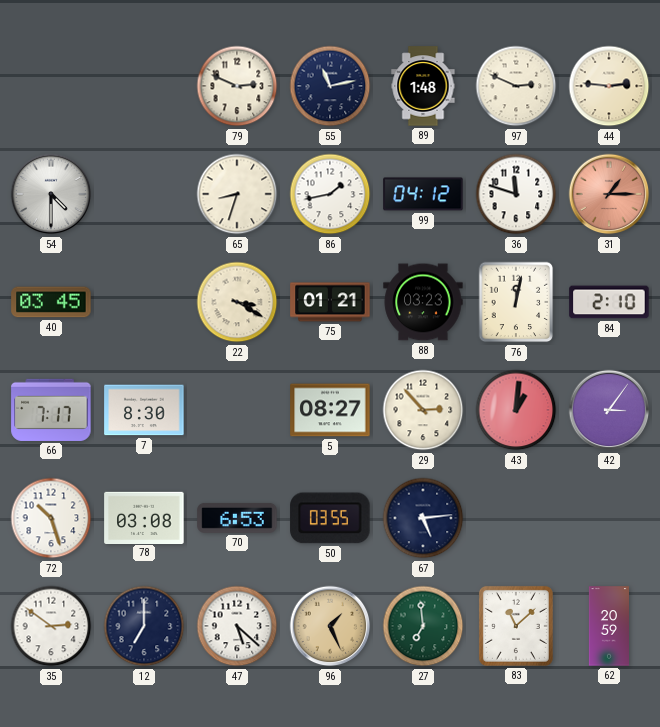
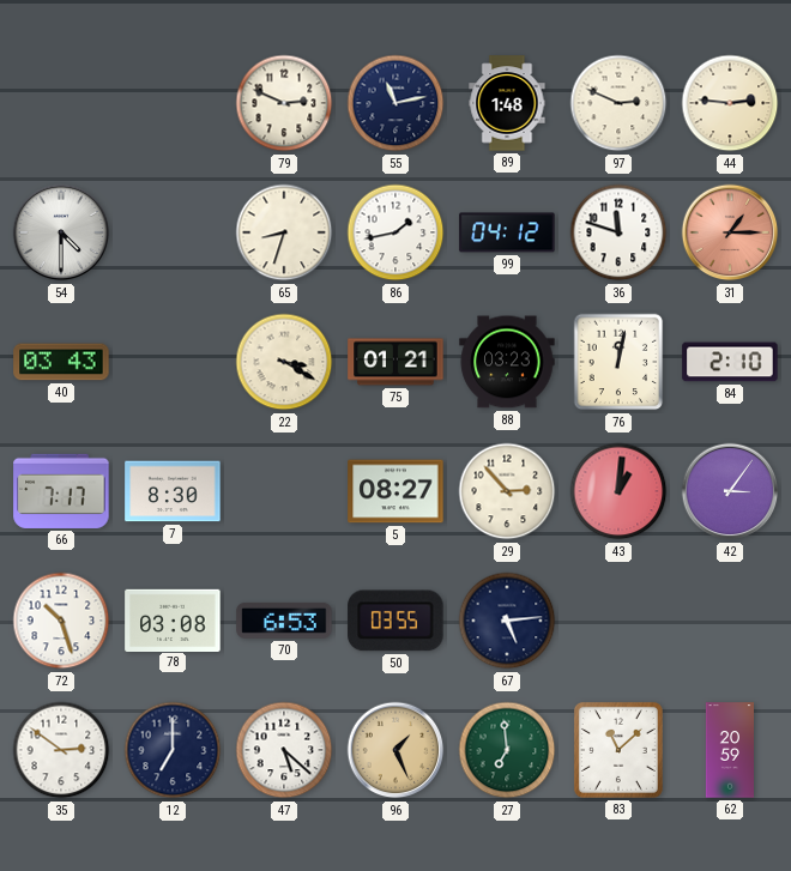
40: 03:45 -> 03:43
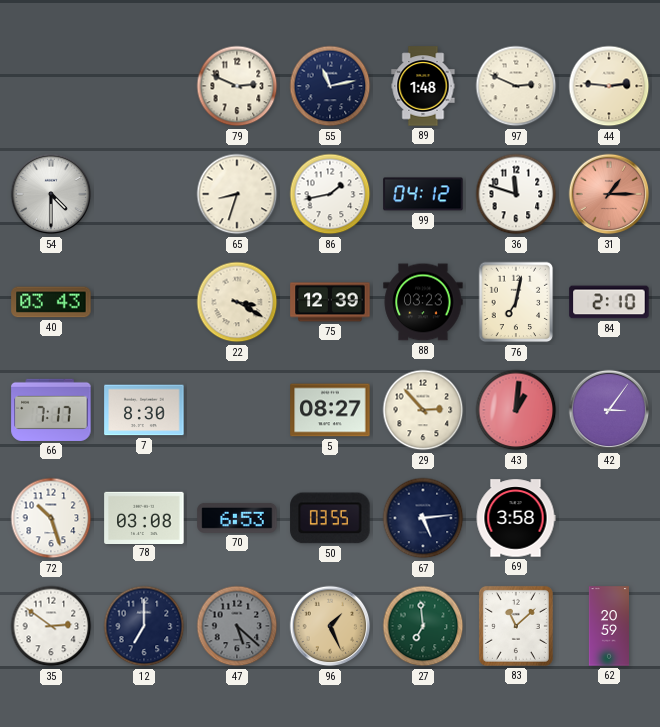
75: 01:21 -> 12:39
76: 12:02 -> 7:02
69: none -> 3:58
47 dial: white -> grey
